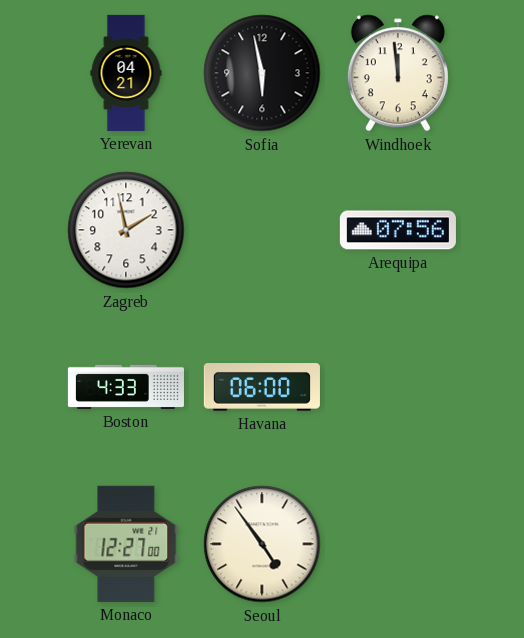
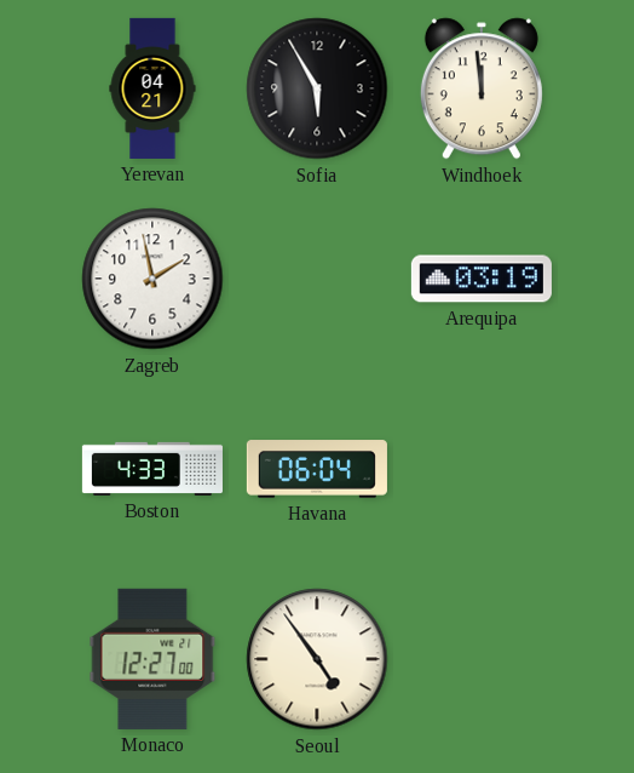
Sofia: 5:58 -> 5:55
Arequipa: 07:56 -> 03:19
Havana: 06:00 -> 06:04
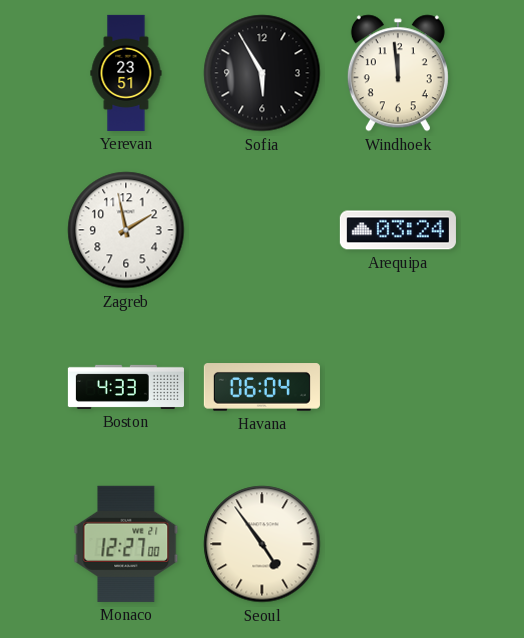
Yerevan: 04:21 -> 23:51
Arequipa: 03:19 -> 03:24
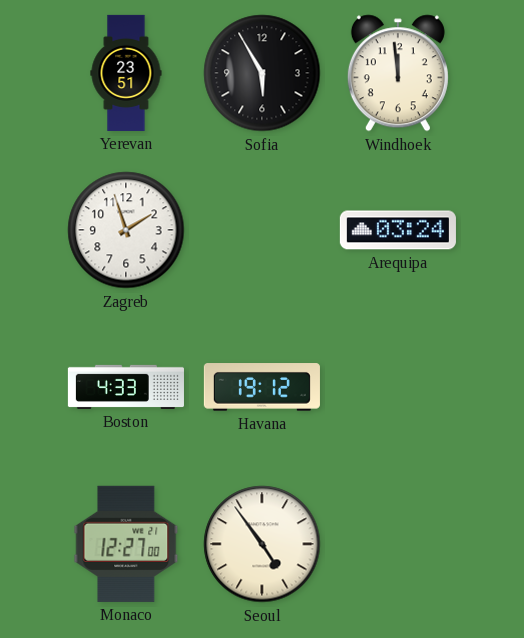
Zagreb: 1:58 -> 1:57
Havana: 06:04 -> 19:12
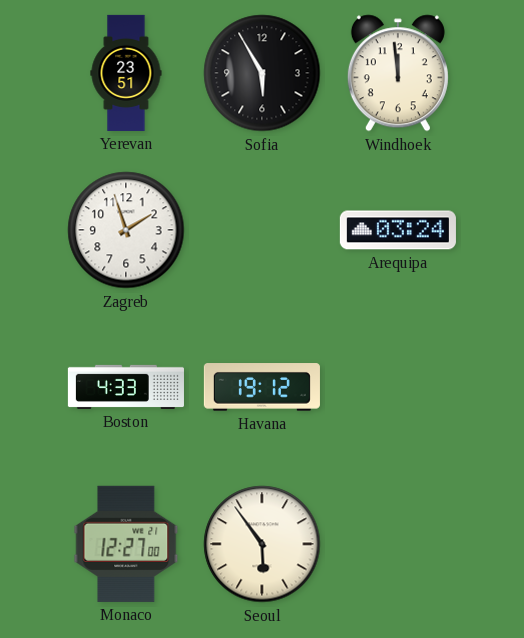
Seoul: 4:54 -> 5:54
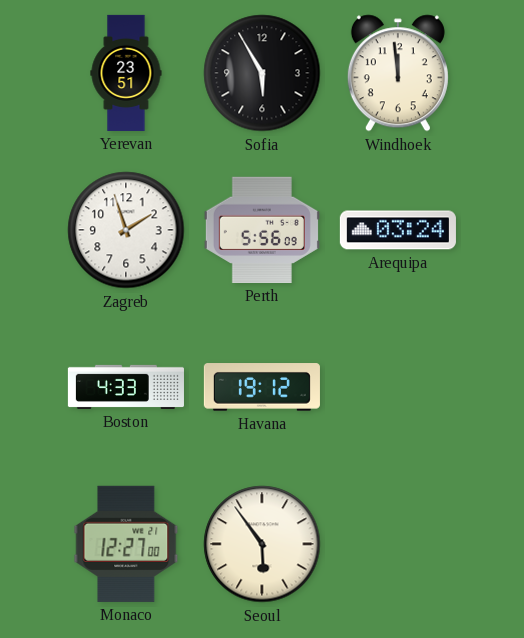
Perth: none -> 5:56
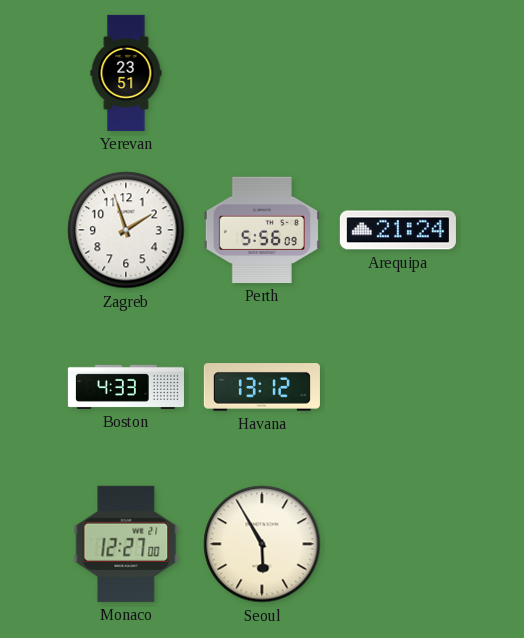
Sofia: 5:55 -> none
Windhoek: 11:59 -> none
Arequipa: 03:24 -> 21:24
Havana: 19:12 -> 13:12
Seoul: 5:54 -> 5:55
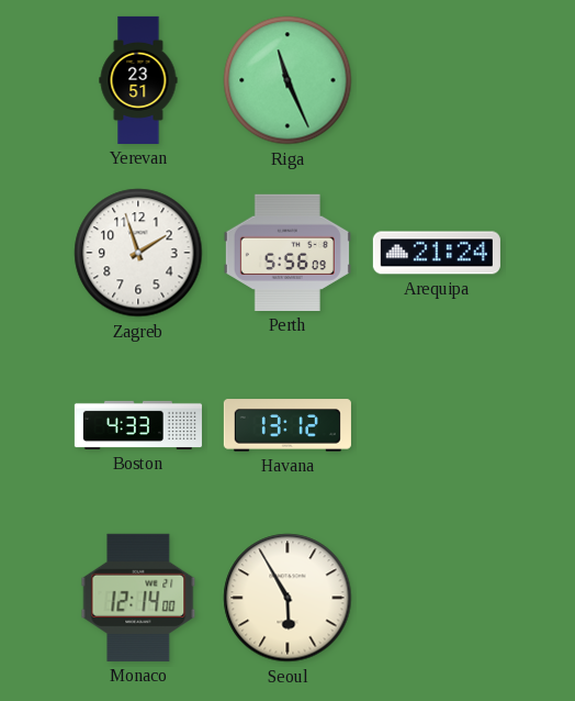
Riga: none -> 11:26
Monaco: 12:27 -> 12:14
